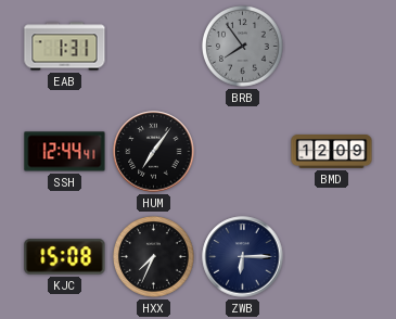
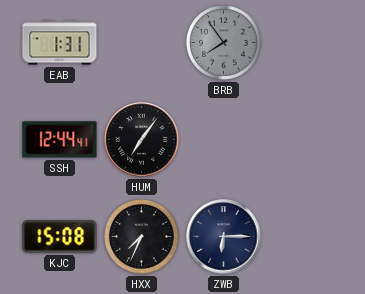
BMD: 12:09 -> none
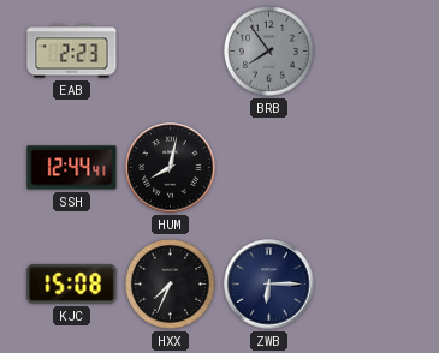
EAB: 1:31 -> 2:23
HUM: 7:06 -> 8:02
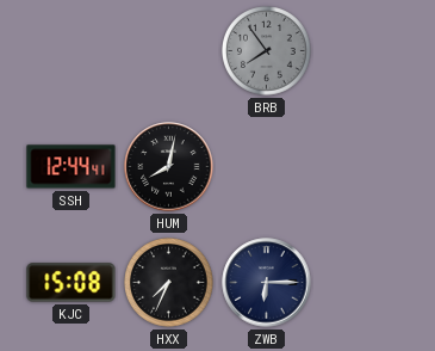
EAB: 2:23 -> none
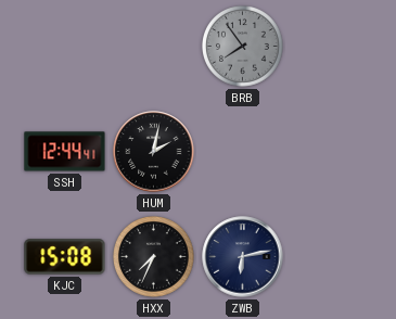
HUM: 8:02 -> 2:02
ZWB: 6:15 -> 6:13
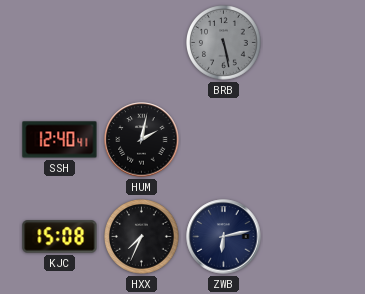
BRB: 7:54 -> 5:28
SSH: 12:44 -> 12:40
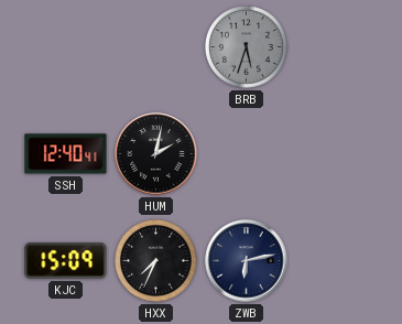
BRB: 5:28 -> 5:33
KJC: 15:08 -> 15:09
